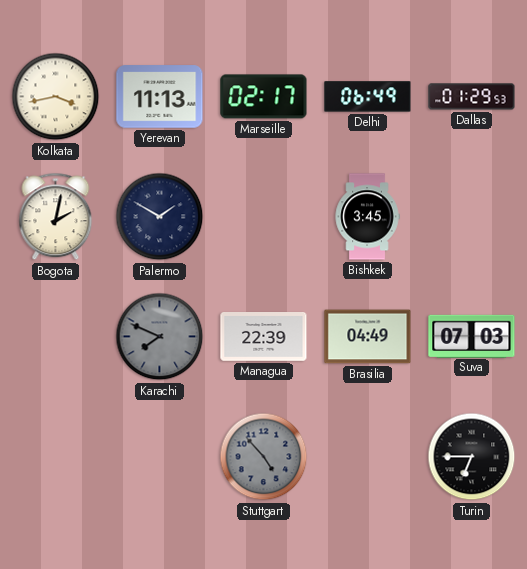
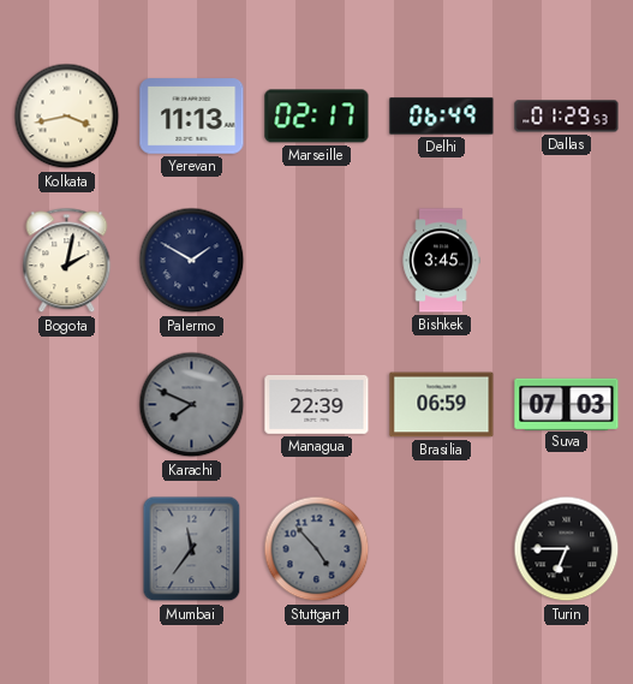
Brasilia: 04:49 -> 06:59
Mumbai: none -> 11:36
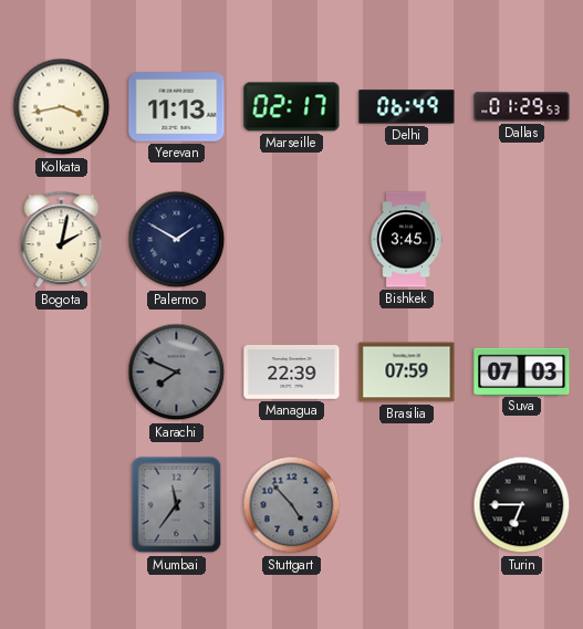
Brasilia: 06:59 -> 07:59
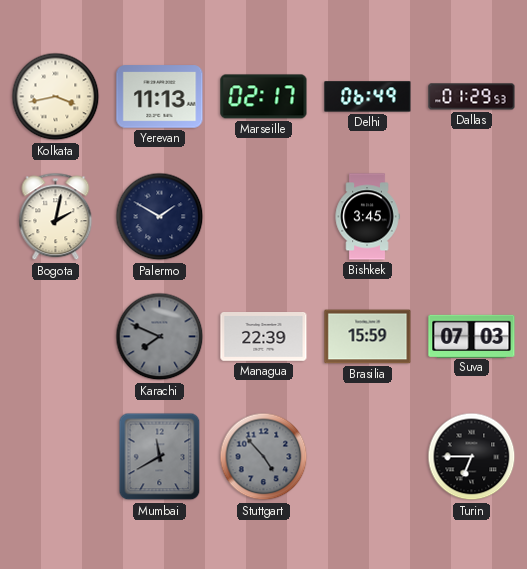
Brasilia: 07:59 -> 15:59
Mumbai: 11:36 -> 11:40
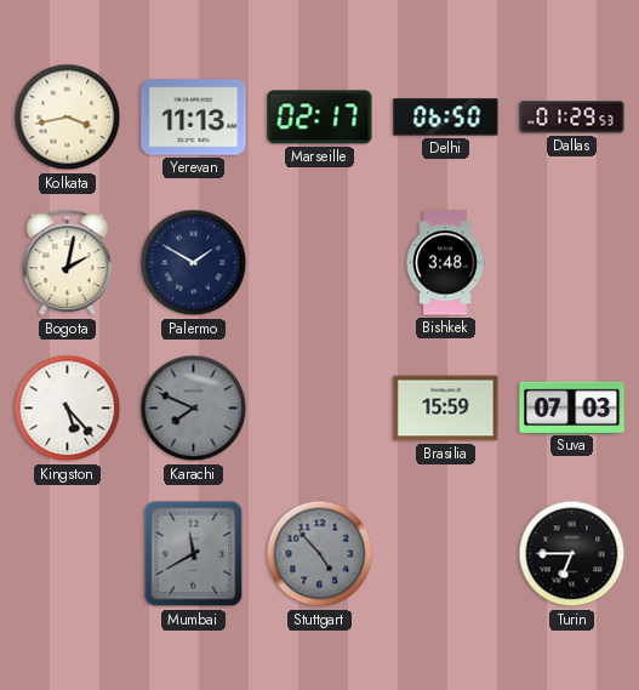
Delhi: 06:49 -> 06:50
Bishkek: 3:45 -> 3:48
Kingston: none -> 5:23
Managua: 22:39 -> none
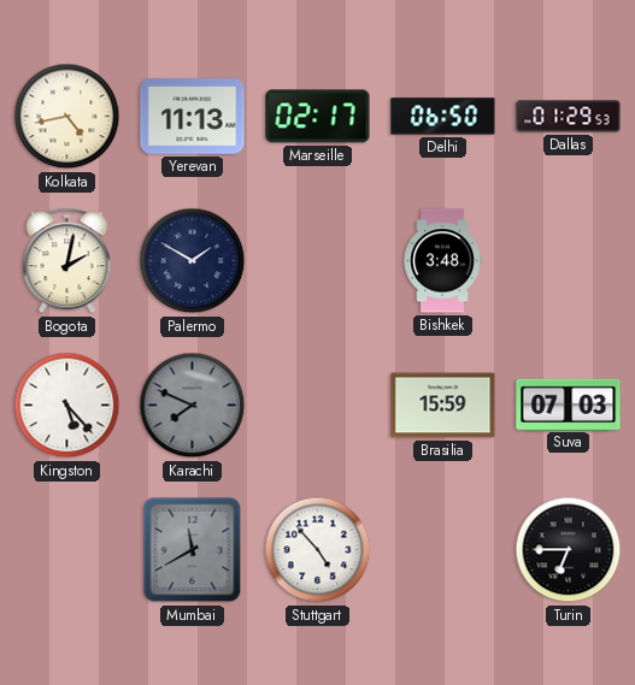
Kolkata: 3:43 -> 4:43
Stuttgart dial: grey -> white
